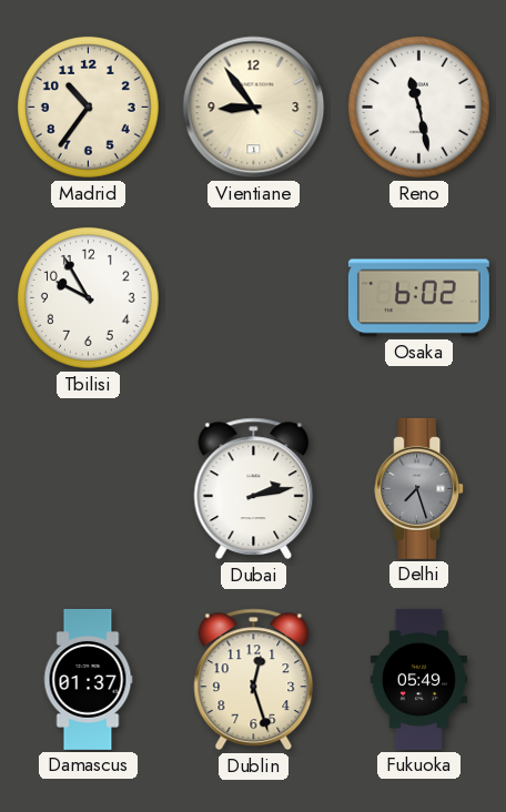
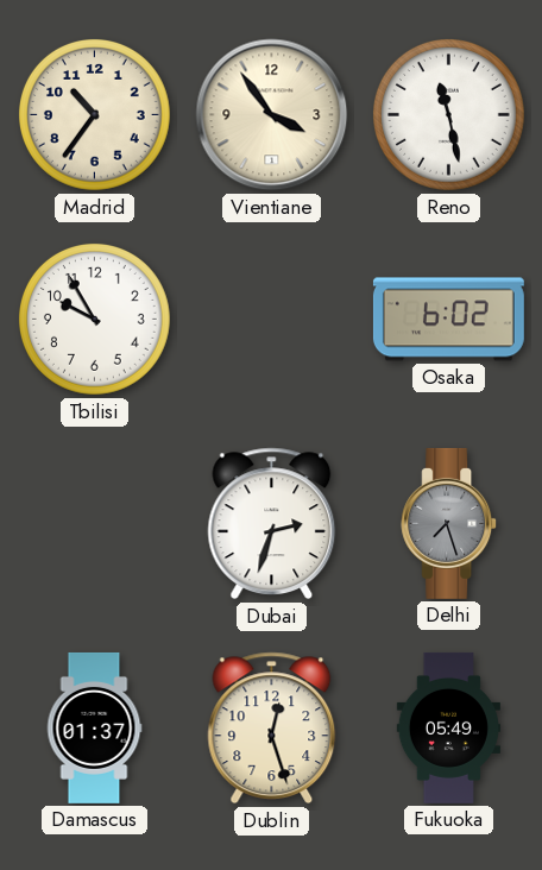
Vientiane: 8:54 -> 3:54
Dubai: 2:13 -> 2:33
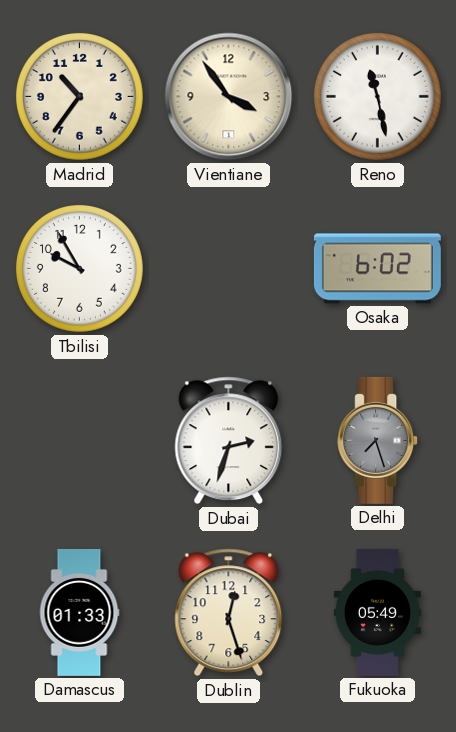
Damascus: 01:37 -> 01:33
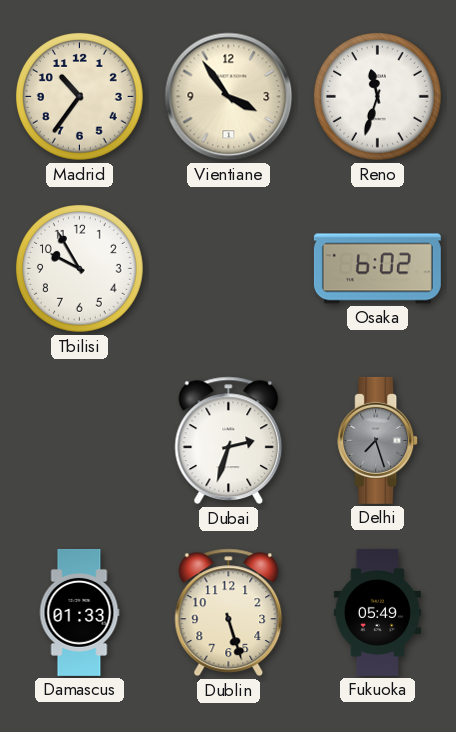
Reno: 11:28 -> 11:33
Dublin: 12:27 -> 5:27
